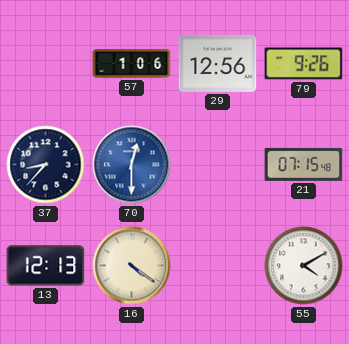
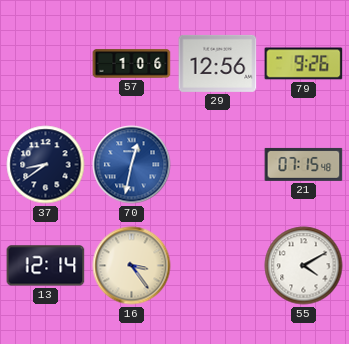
37: 8:37 -> 8:39
70: 12:30 -> 12:32
13: 12:13 -> 12:14
16: 4:21 -> 3:24
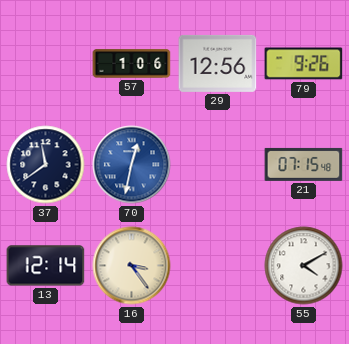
37: 8:39 -> 11:39
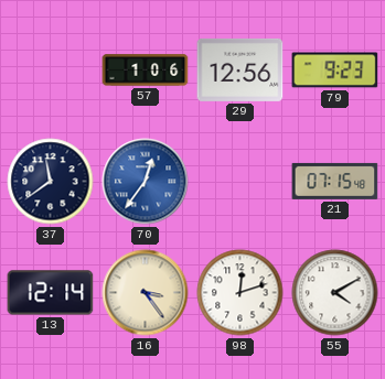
79: 9:26 -> 9:23
70: 12:32 -> 12:36
98: none -> 12:12
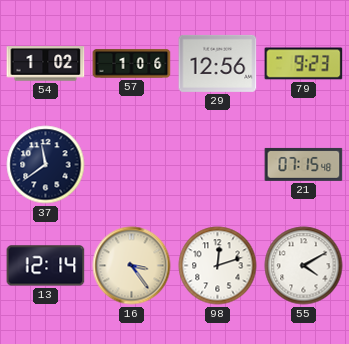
54: none -> 1:02
70: 12:36 -> none
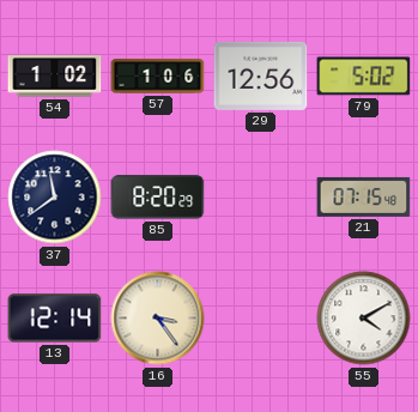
79: 9:23 -> 5:02
85: none -> 8:20
98: 12:12 -> none
